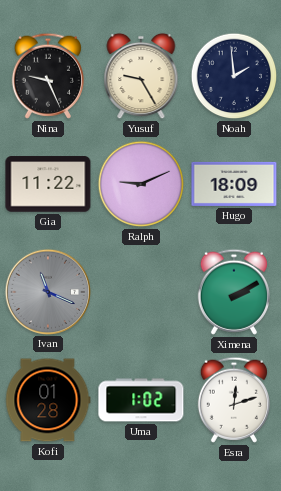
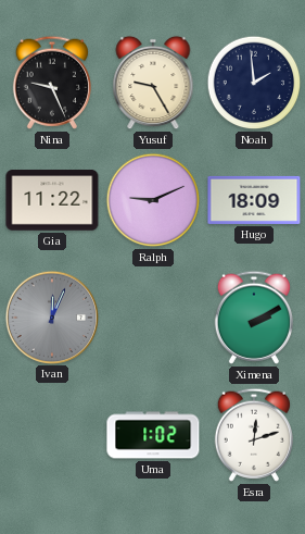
Ivan: 11:19 -> 12:04
Kofi: 01:28 -> none
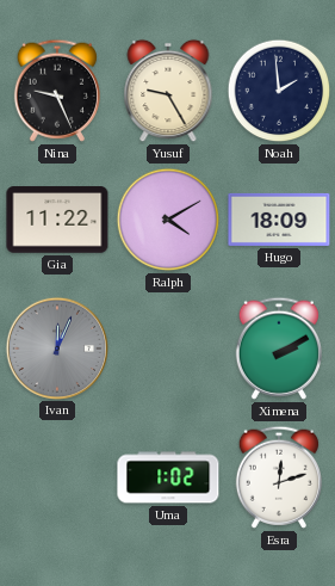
Ralph: 9:11 -> 4:10
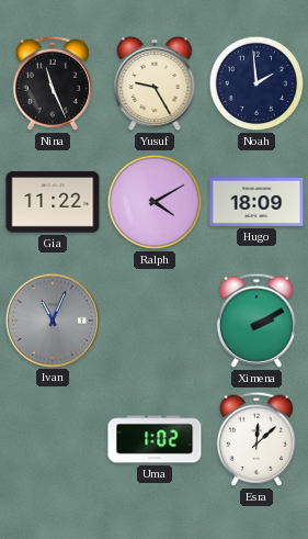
Nina: 9:26 -> 11:26
Ivan: 12:04 -> 11:04
Esra: 12:12 -> 12:08
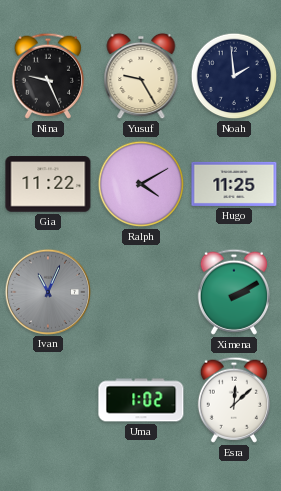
Nina: 11:26 -> 9:26
Hugo: 18:09 -> 11:25
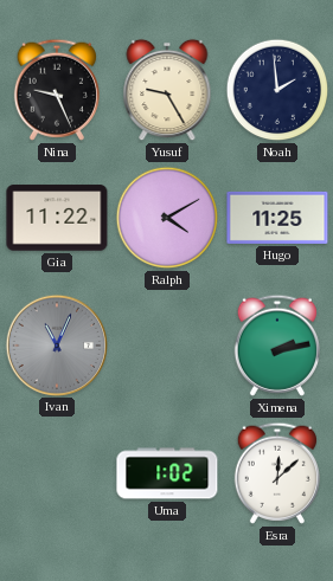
Ximena: 2:10 -> 2:13
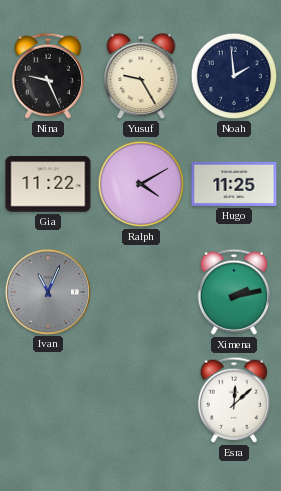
Uma: 1:02 -> none
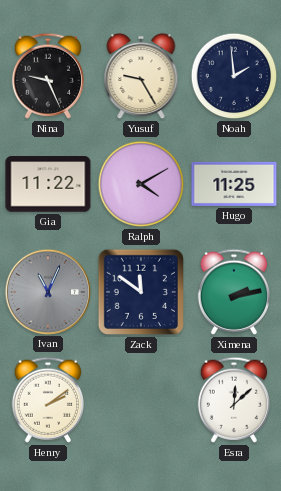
Zack: none -> 11:51
Henry: none -> 2:09
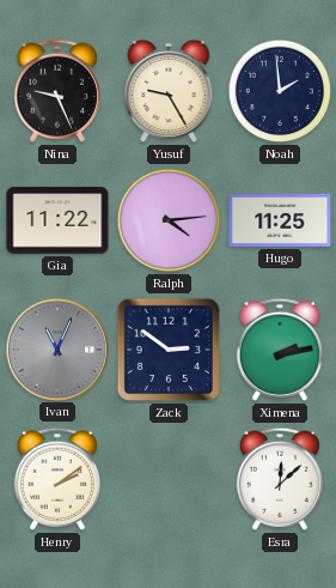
Ralph: 4:10 -> 4:14
Zack: 11:51 -> 2:51
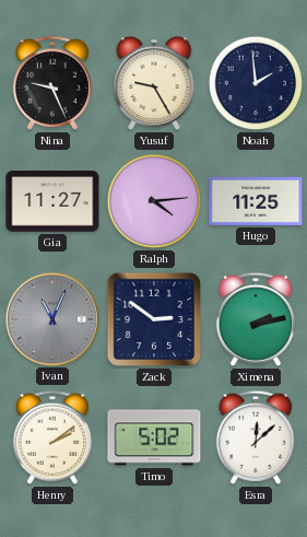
Gia: 11:22 -> 11:27
Timo: none -> 5:02
